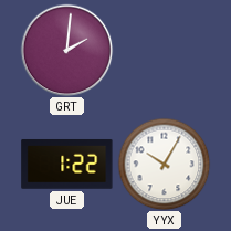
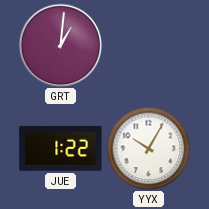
GRT: 2:01 -> 1:01
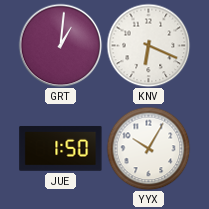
KNV: none -> 6:19
JUE: 1:22 -> 1:50
